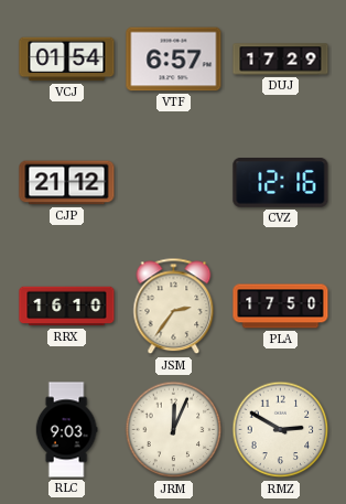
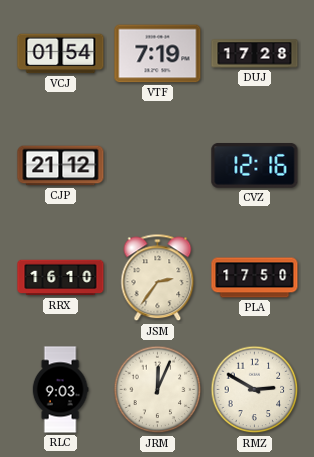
VTF: 6:57 -> 7:19
DUJ: 17:29 -> 17:28
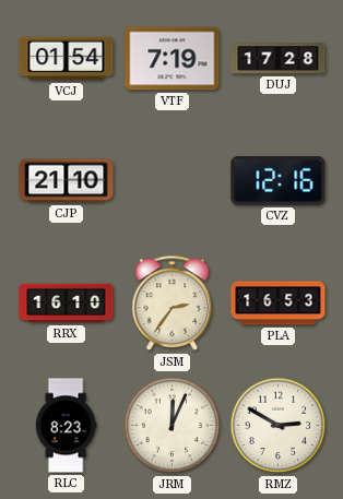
CJP: 21:12 -> 21:10
PLA: 17:50 -> 16:53
RLC: 9:03 -> 8:23
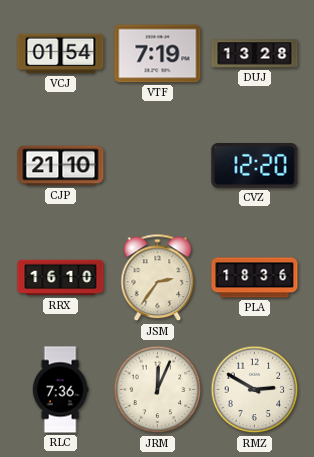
DUJ: 17:28 -> 13:28
CVZ: 12:16 -> 12:20
PLA: 16:53 -> 18:36
RLC: 8:23 -> 7:36
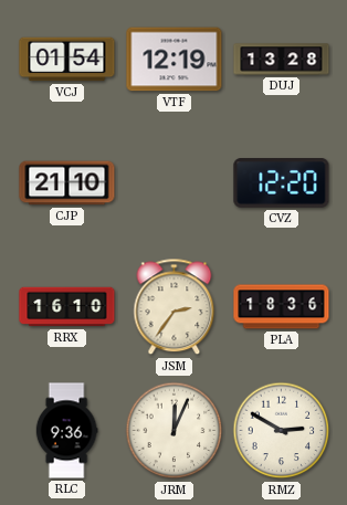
VTF: 7:19 -> 12:19
RLC: 7:36 -> 9:36
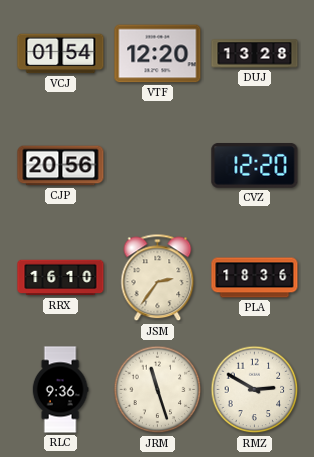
VTF: 12:19 -> 12:20
CJP: 21:10 -> 20:56
JRM: 12:04 -> 11:27
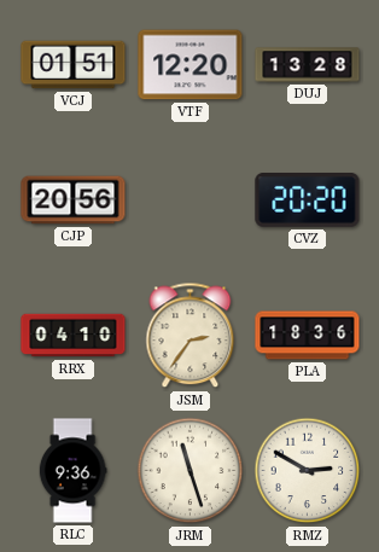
VCJ: 01:54 -> 01:51
CVZ: 12:20 -> 20:20
RRX: 16:10 -> 04:10
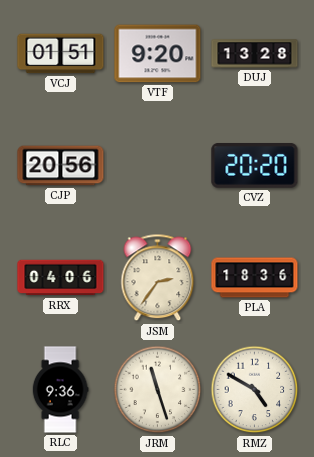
VTF: 12:20 -> 9:20
RRX: 04:10 -> 04:06
RMZ: 2:50 -> 4:50
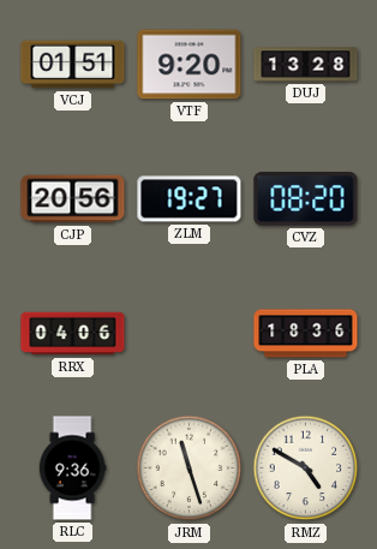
ZLM: none -> 19:27
CVZ: 20:20 -> 08:20
JSM: 2:36 -> none
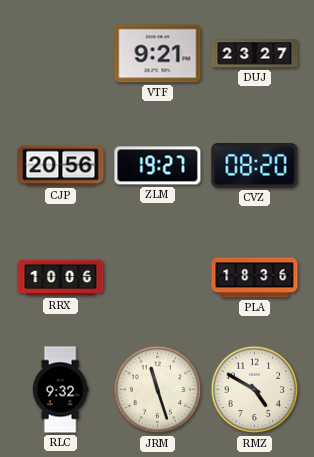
VCJ: 01:51 -> none
VTF: 9:20 -> 9:21
DUJ: 13:28 -> 23:27
RRX: 04:06 -> 10:06
RLC: 9:36 -> 9:32
